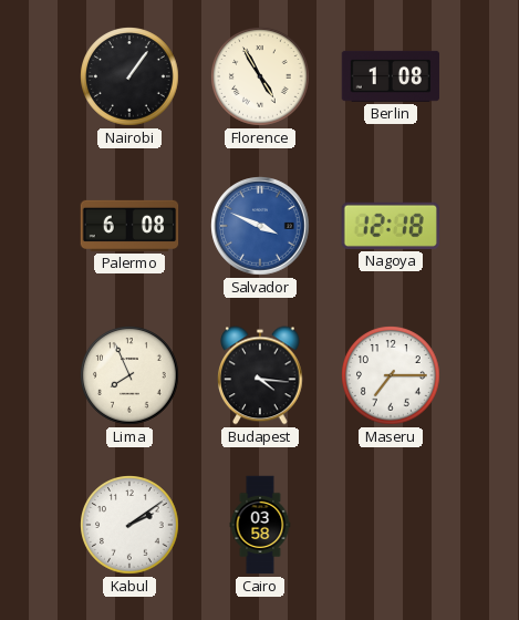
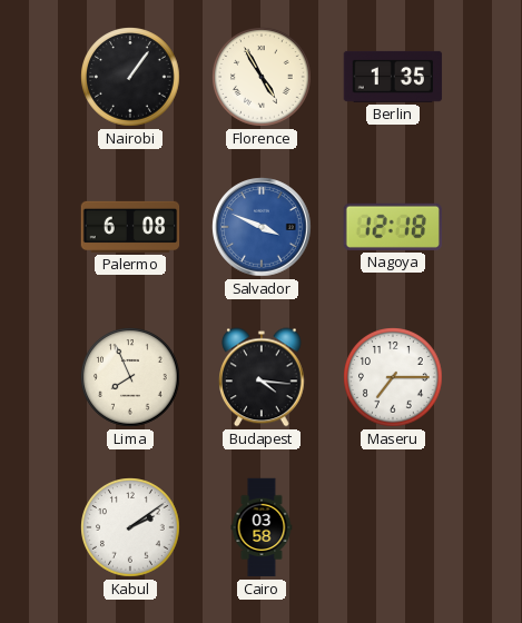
Berlin: 1:08 -> 1:35
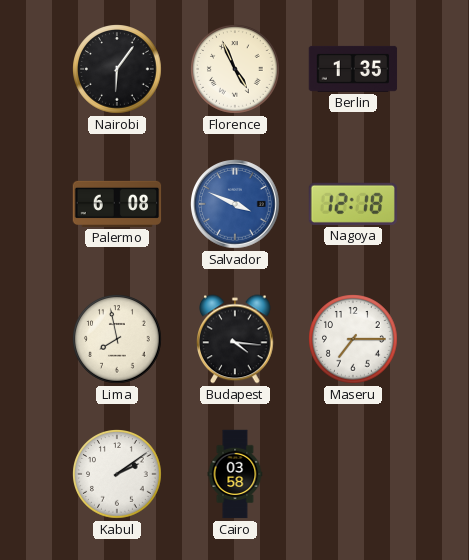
Nairobi: 1:06 -> 6:06
Florence: 4:55 -> 4:56
Lima: 7:56 -> 7:58
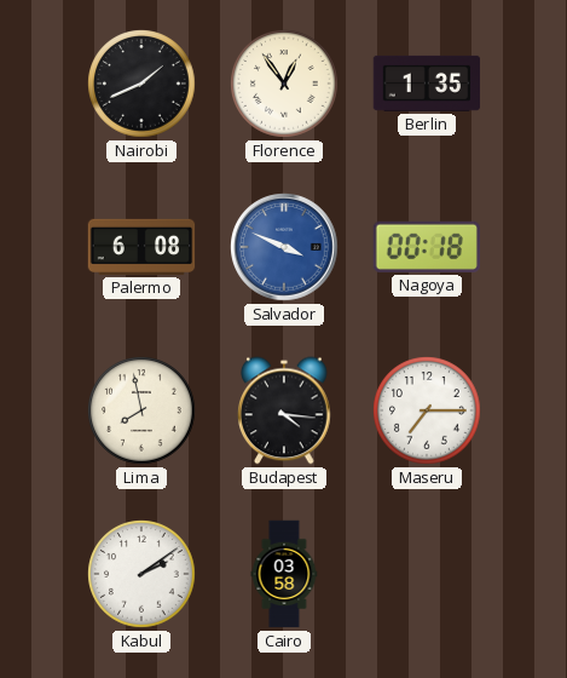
Nairobi: 6:06 -> 1:41
Florence: 4:56 -> 12:54
Nagoya: 12:18 -> 00:18
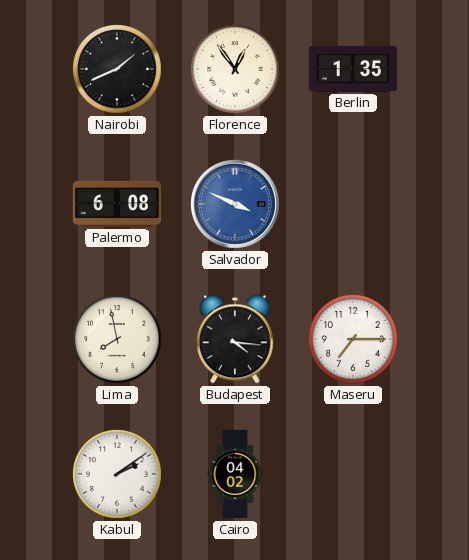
Nagoya: 00:18 -> none
Cairo: 03:58 -> 04:02
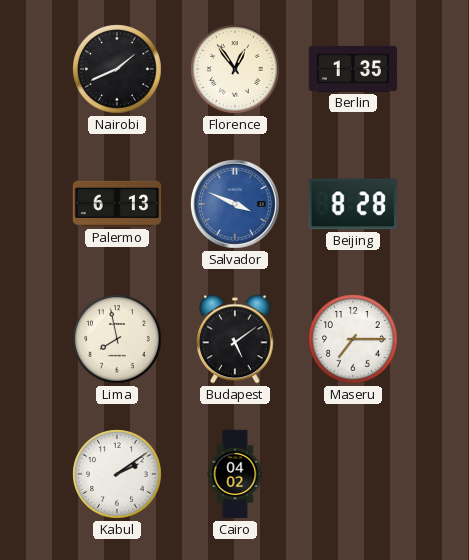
Palermo: 6:08 -> 6:13
Beijing: none -> 8:28
Budapest: 4:16 -> 5:09
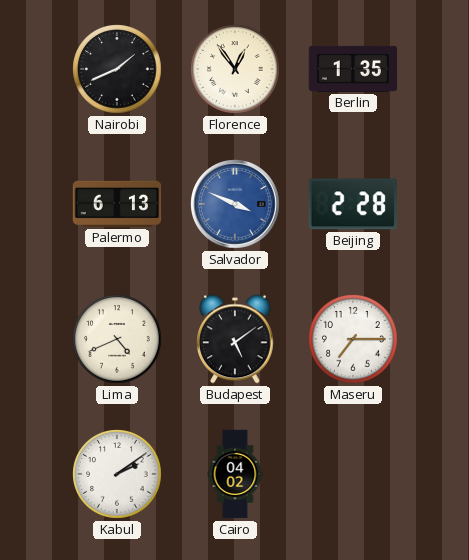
Beijing: 8:28 -> 2:28
Lima: 7:58 -> 4:41
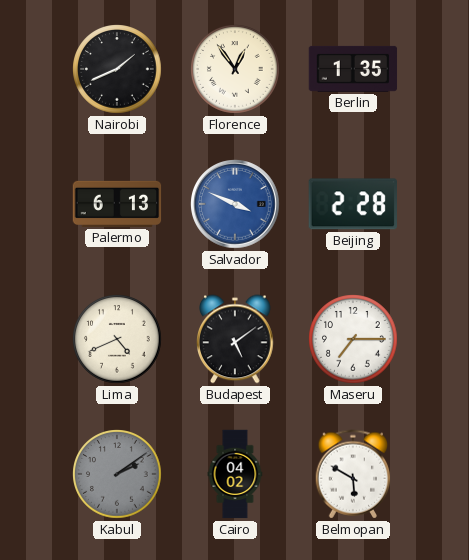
Kabul dial: white -> grey
Belmopan: none -> 5:50
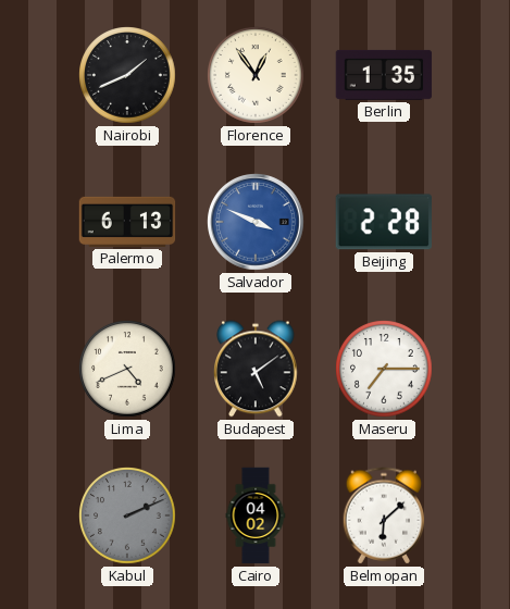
Kabul: 2:09 -> 2:11
Belmopan: 5:50 -> 6:08
